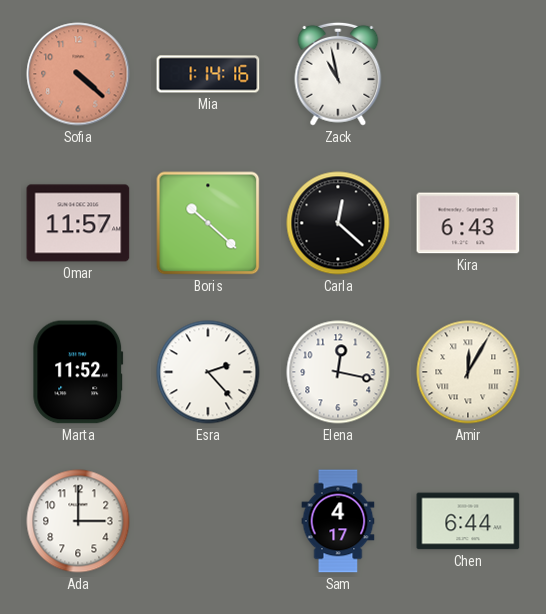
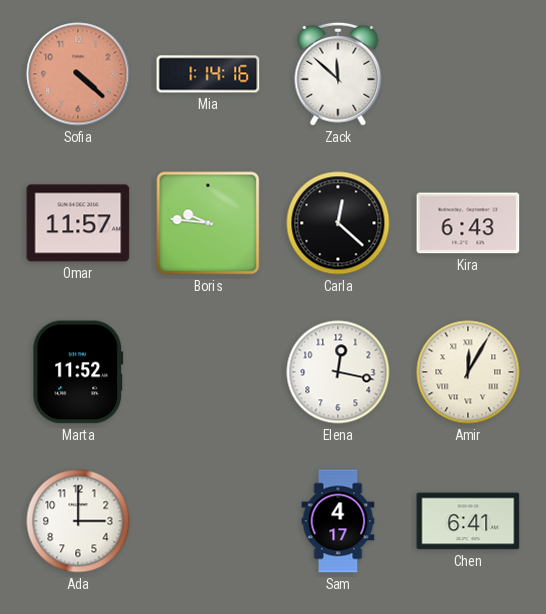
Zack: 10:58 -> 11:52
Boris: 10:22 -> 9:46
Esra: 2:23 -> none
Chen: 6:44 -> 6:41
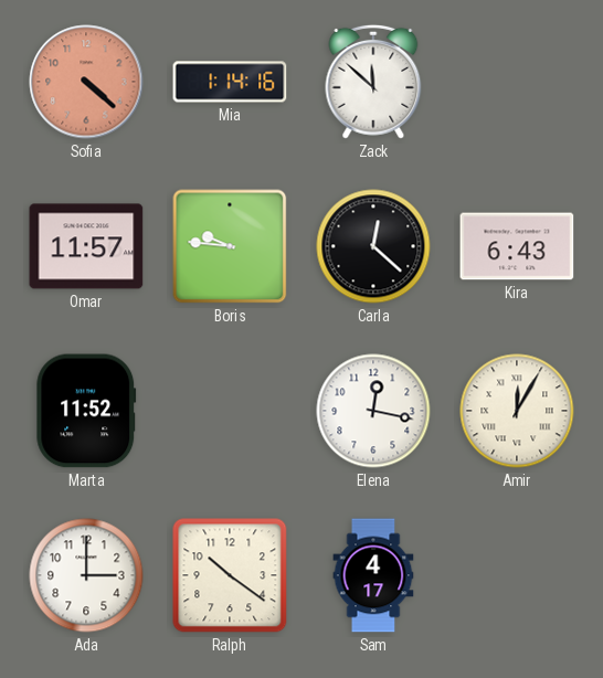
Ralph: none -> 10:21
Chen: 6:41 -> none
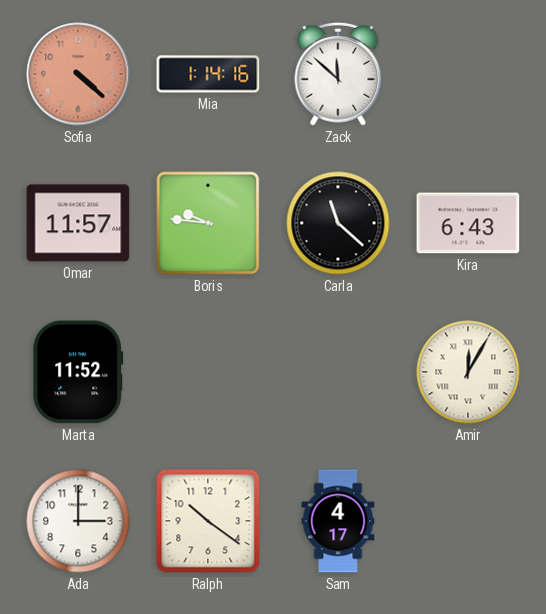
Carla: 12:22 -> 11:22
Elena: 12:17 -> none
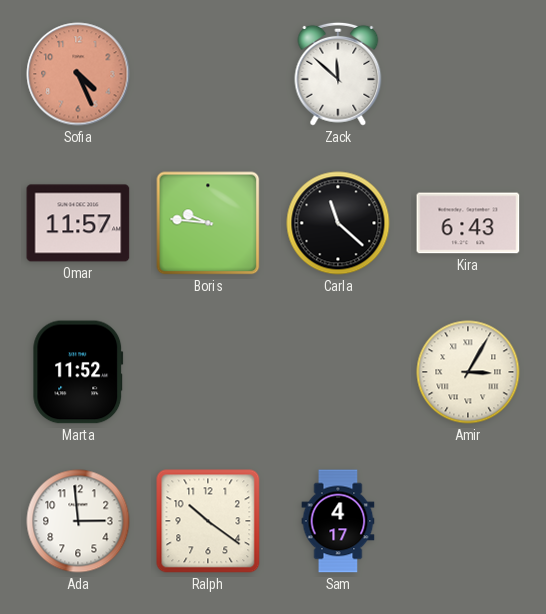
Sofia: 4:22 -> 4:26
Mia: 1:14 -> none
Amir: 12:05 -> 3:05
Ada: 3:00 -> 2:59
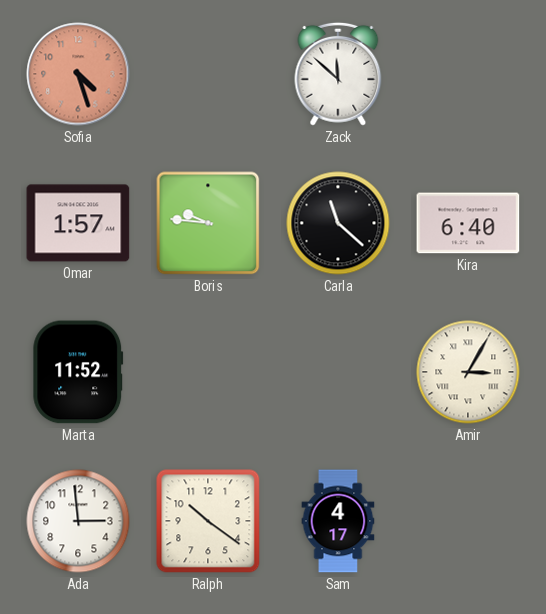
Sofia: 4:26 -> 4:27
Omar: 11:57 -> 1:57
Kira: 6:43 -> 6:40
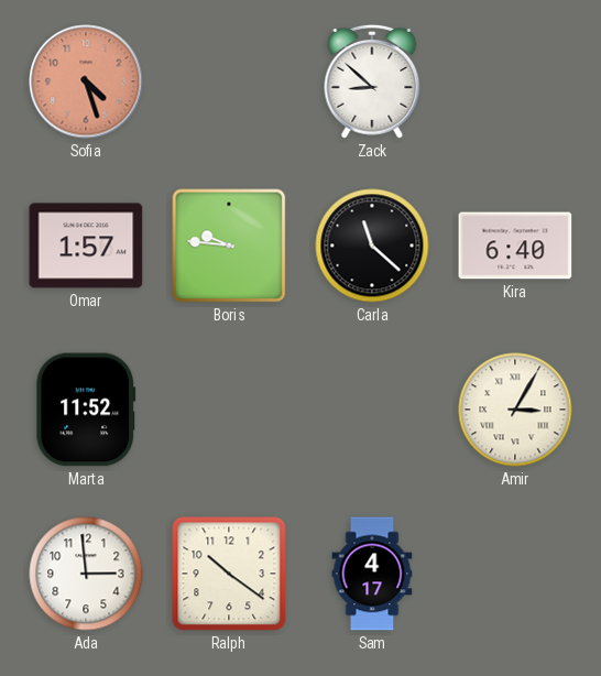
Zack: 11:52 -> 8:52
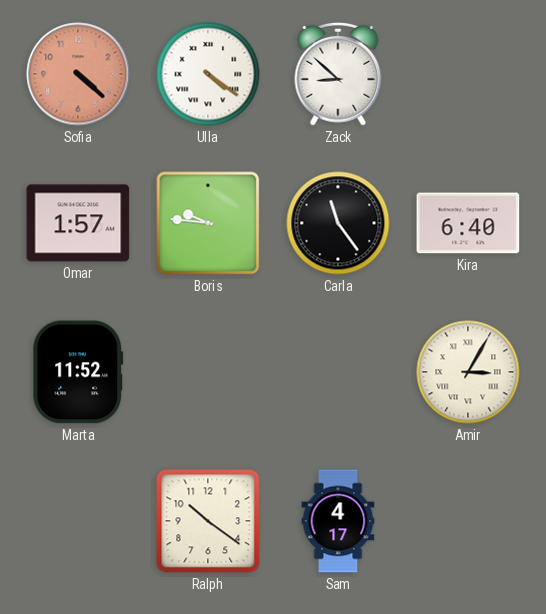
Sofia: 4:27 -> 4:22
Ulla: none -> 4:21
Carla: 11:22 -> 11:24
Ada: 2:59 -> none
